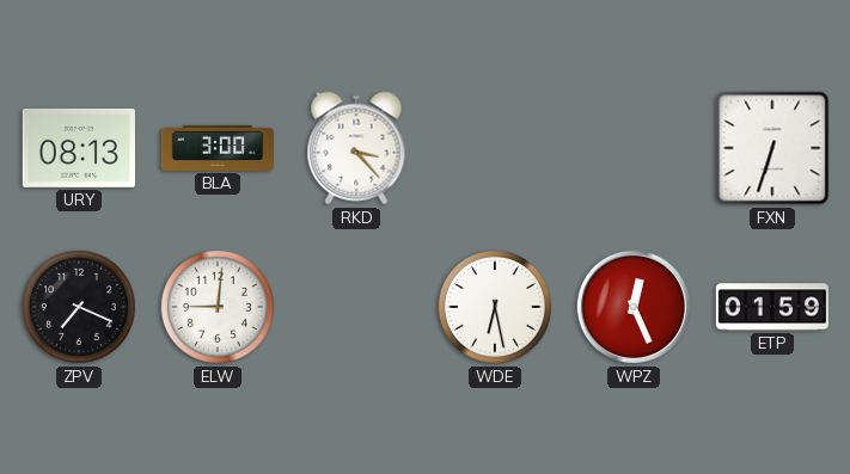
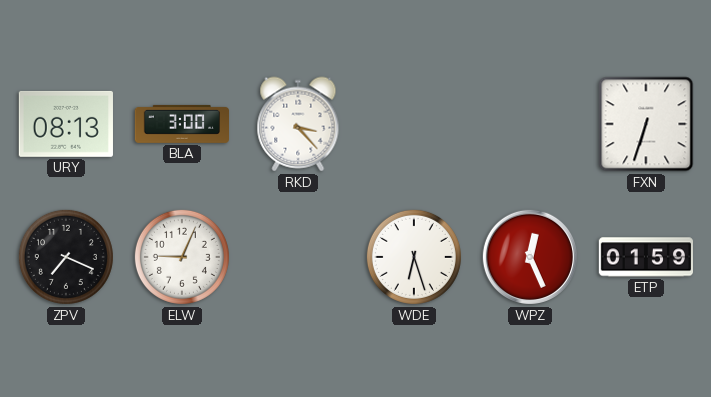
ELW: 9:01 -> 9:04
WDE: 6:28 -> 6:27
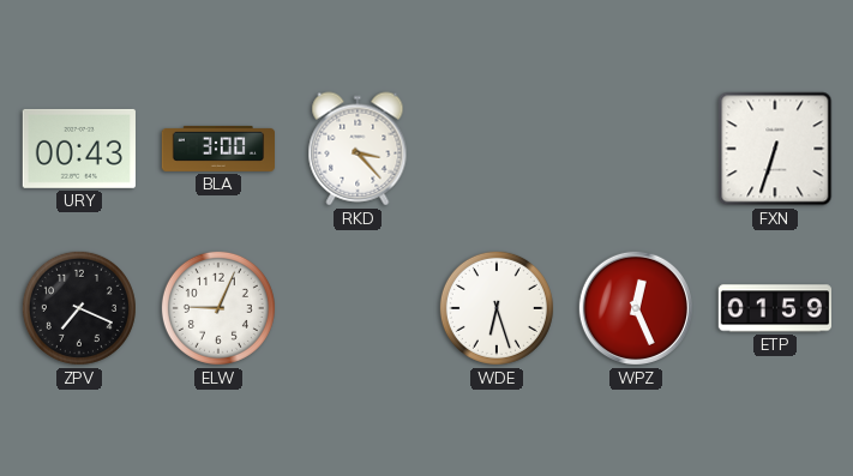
URY: 08:13 -> 00:43
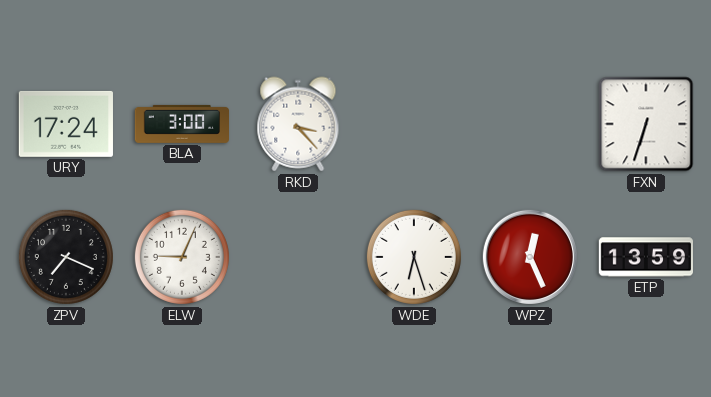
URY: 00:43 -> 17:24
ETP: 01:59 -> 13:59
